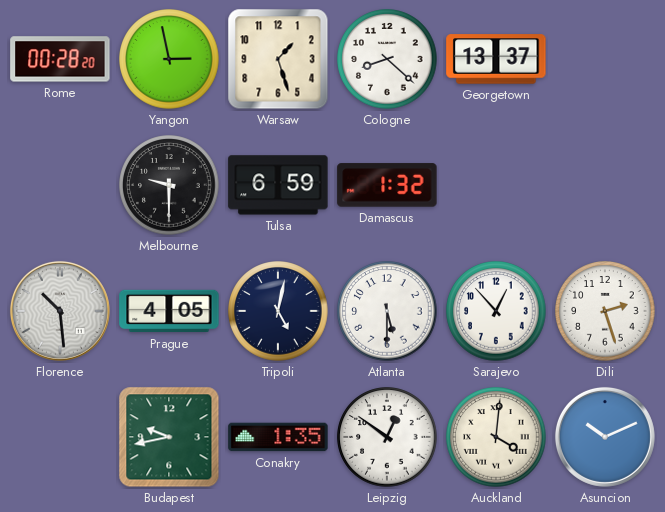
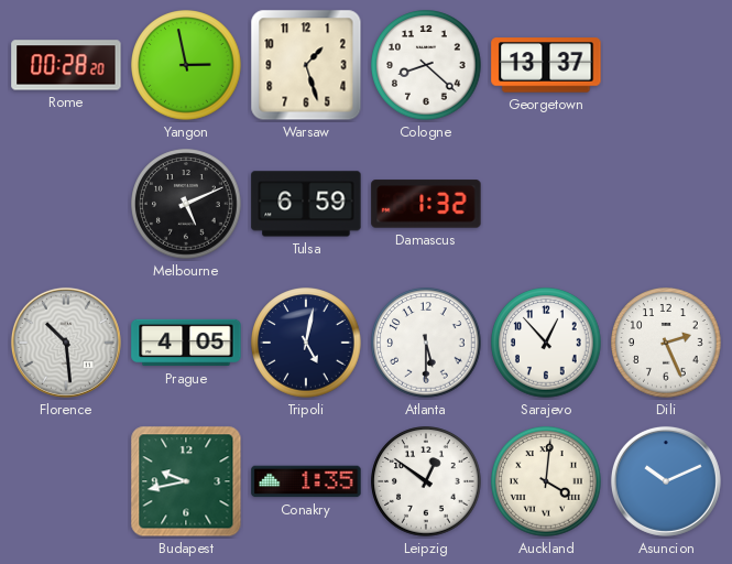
Melbourne: 9:30 -> 5:11
Dili: 2:27 -> 2:26
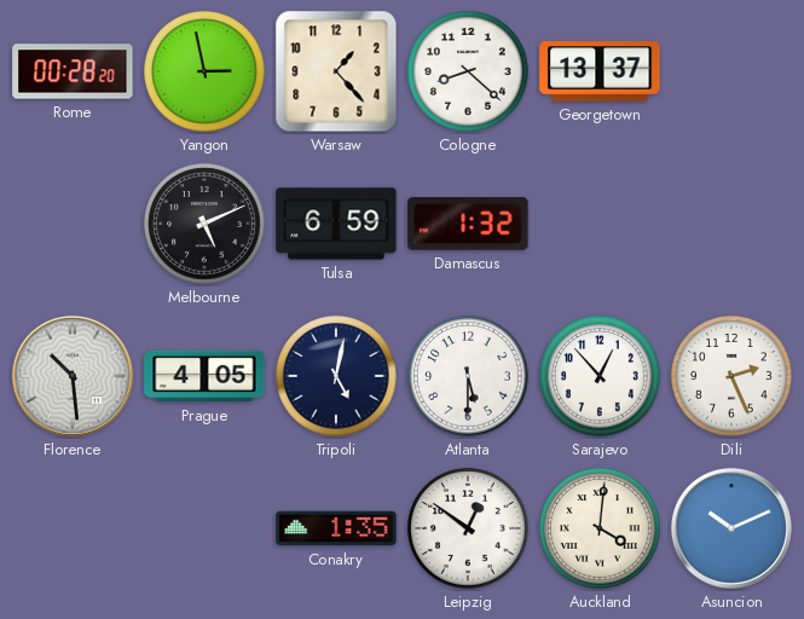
Warsaw: 1:27 -> 1:23
Budapest: 9:43 -> none
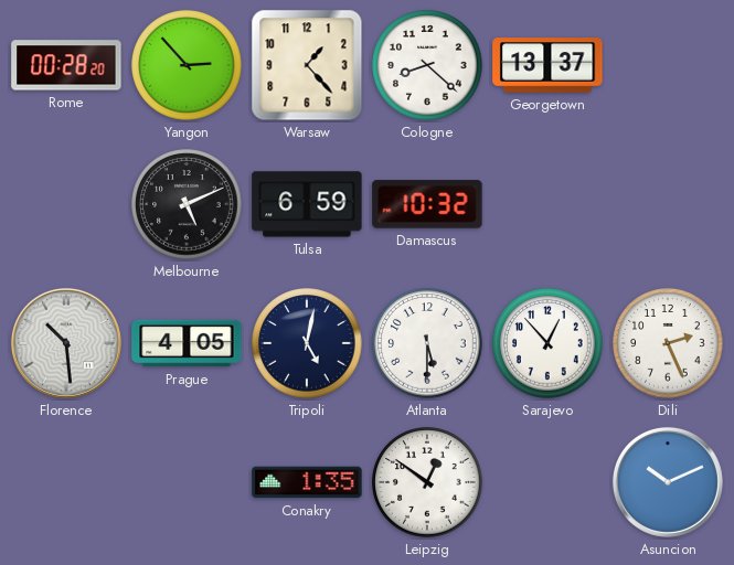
Yangon: 2:58 -> 2:53
Damascus: 1:32 -> 10:32
Auckland: 4:01 -> none
